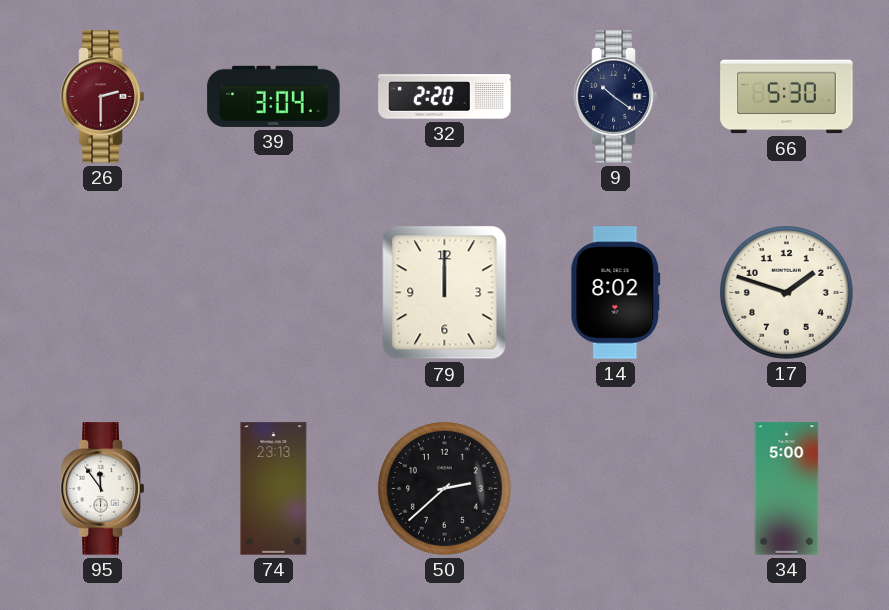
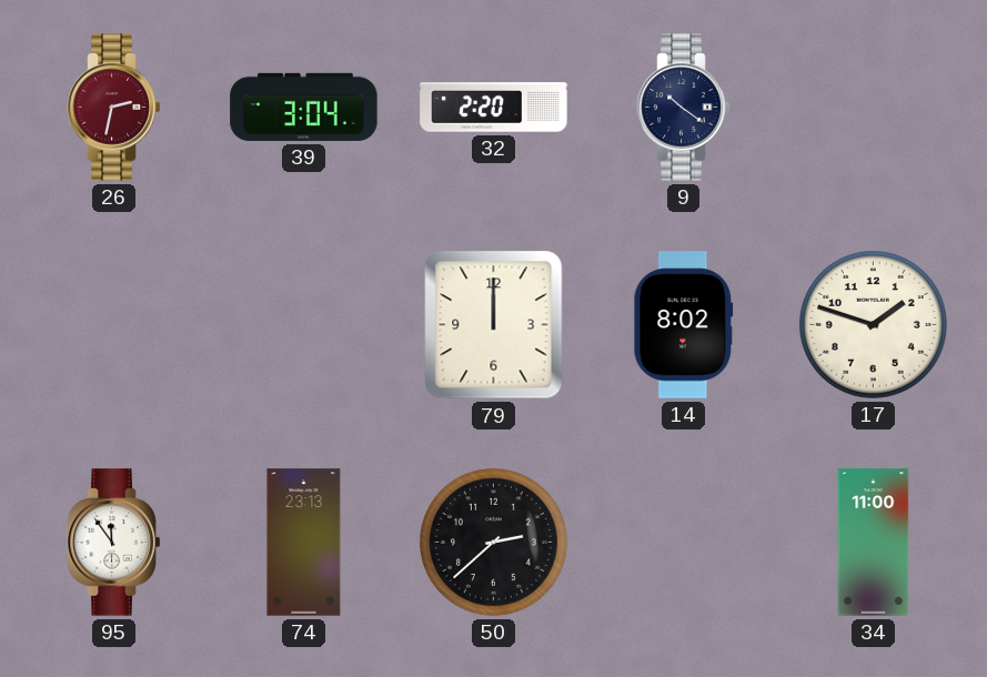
26: 2:30 -> 2:32
66: 5:30 -> none
34: 5:00 -> 11:00
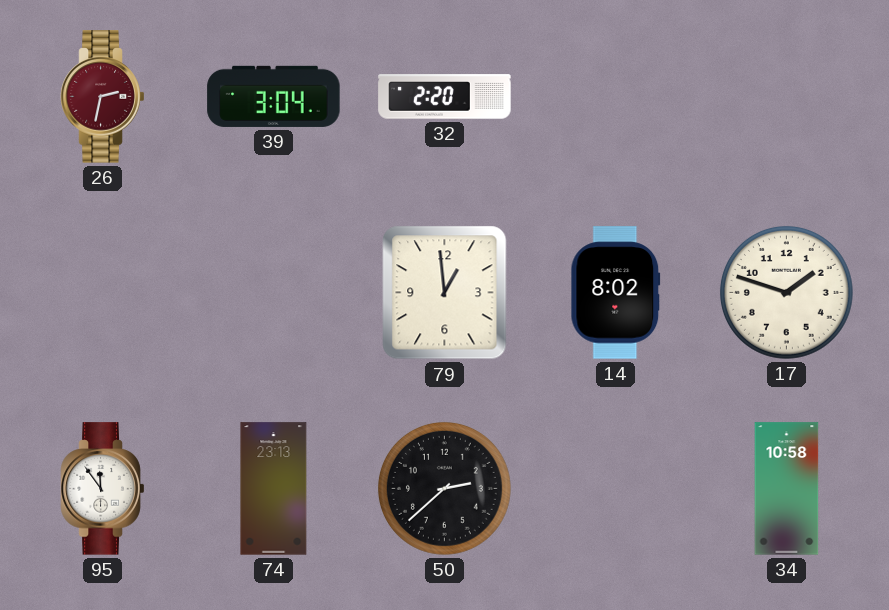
9: 10:21 -> none
79: 12:00 -> 12:59
34: 11:00 -> 10:58
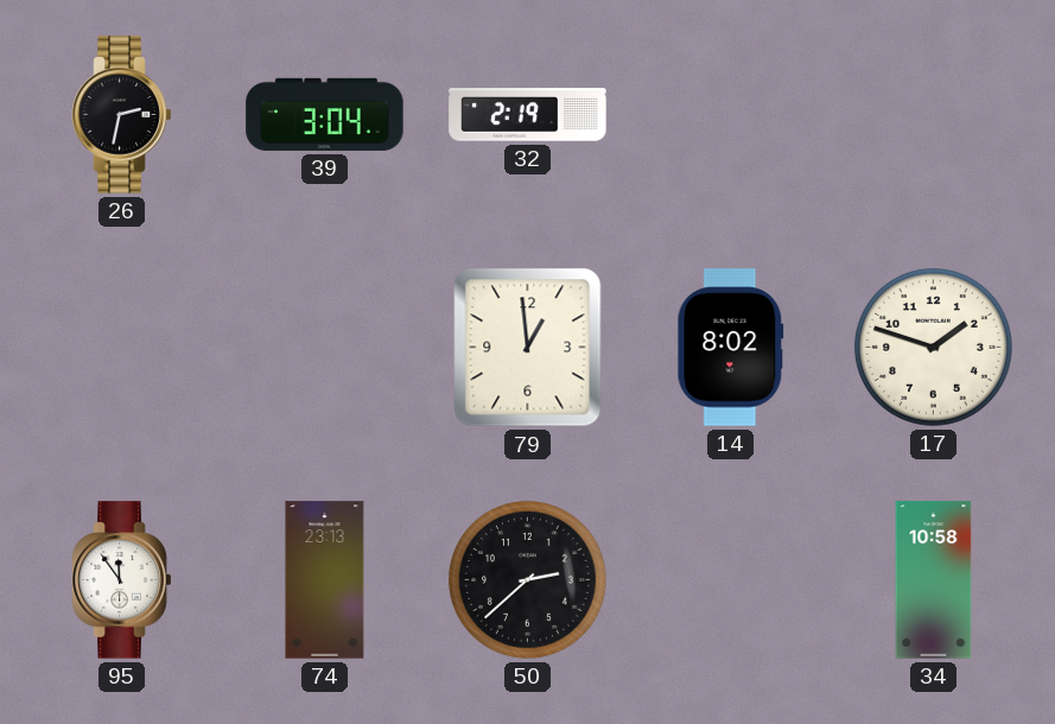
26 dial: burgundy -> black
32: 2:20 -> 2:19
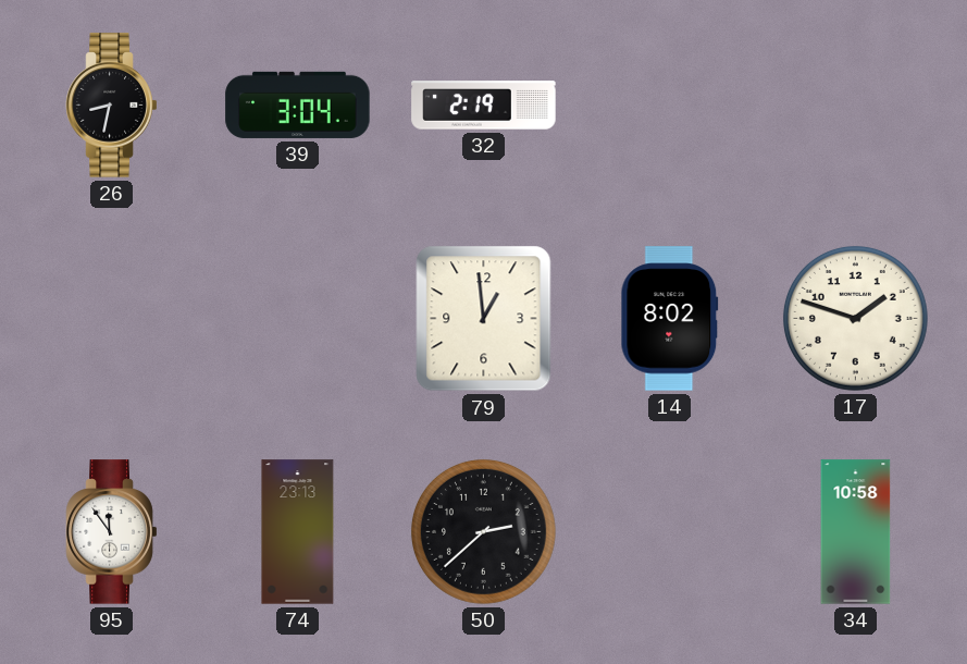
26: 2:32 -> 8:32
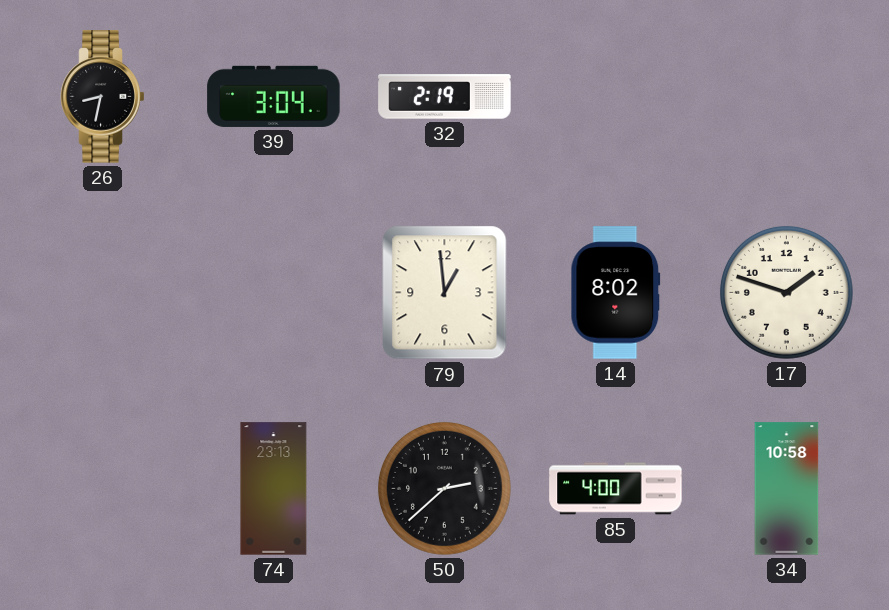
95: 11:54 -> none
85: none -> 4:00
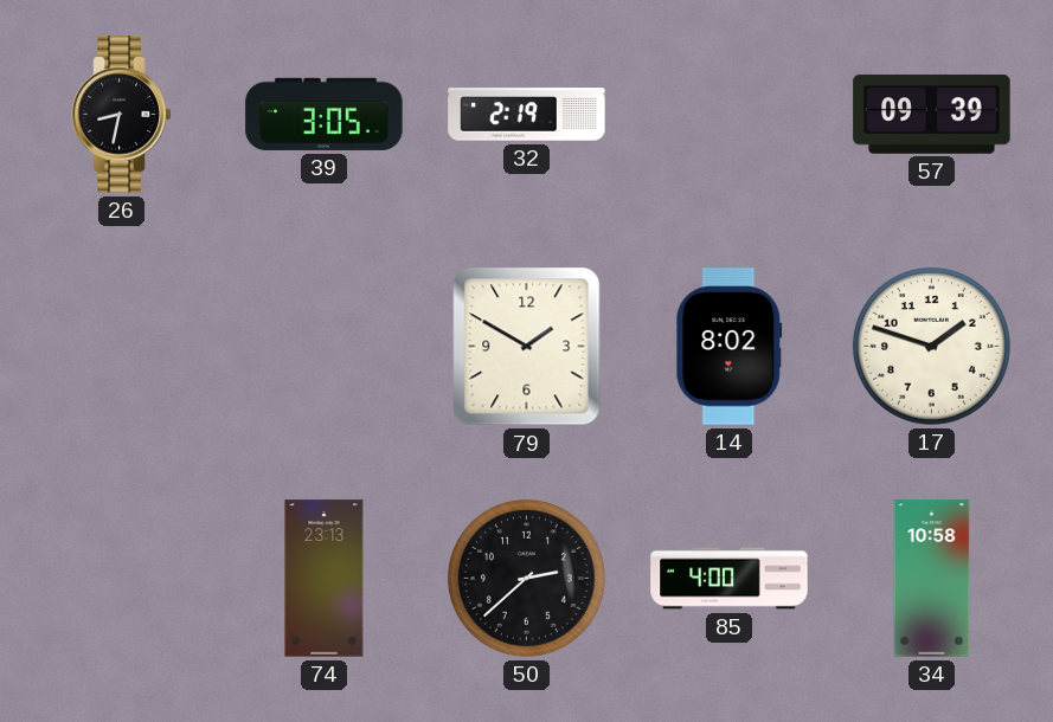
39: 3:04 -> 3:05
57: none -> 09:39
79: 12:59 -> 1:50
